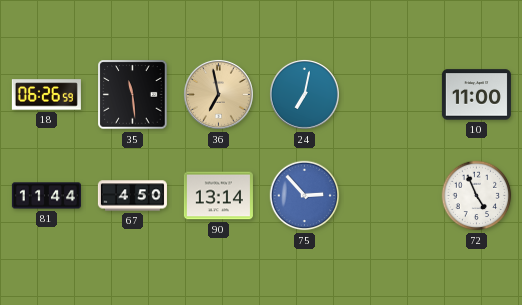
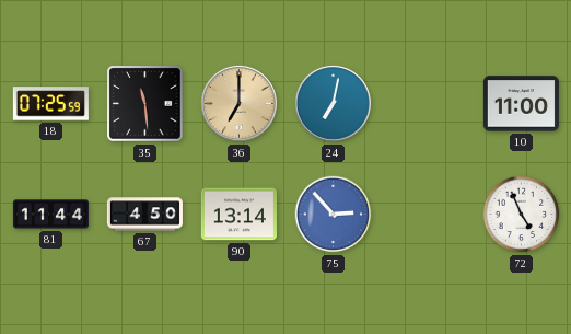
18: 06:26 -> 07:25
36: 6:58 -> 7:00
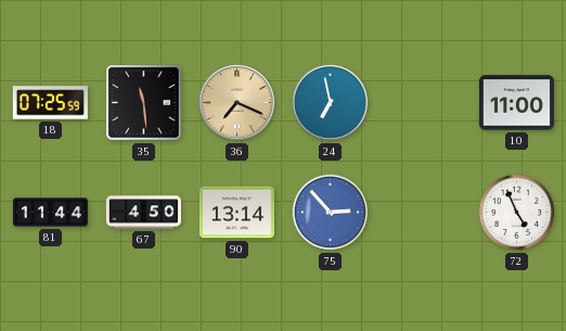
36: 7:00 -> 7:19
24: 7:02 -> 6:58
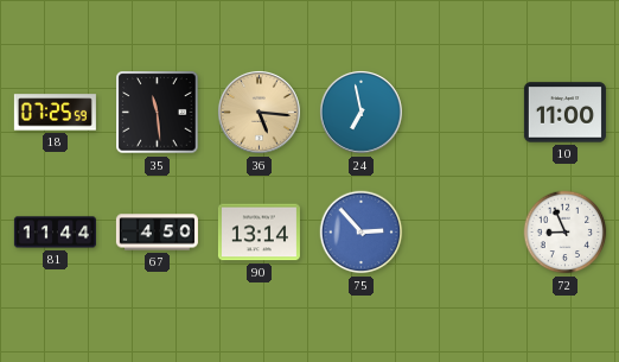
36: 7:19 -> 5:16
72: 4:56 -> 8:56
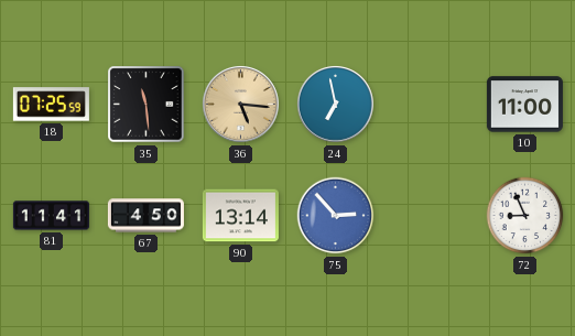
81: 11:44 -> 11:41
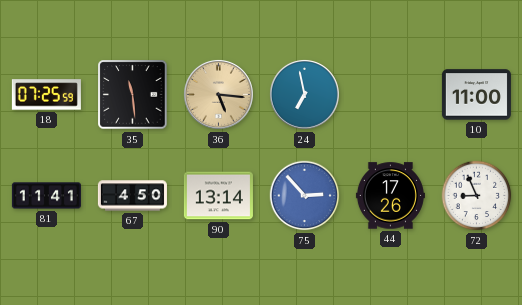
44: none -> 17:26
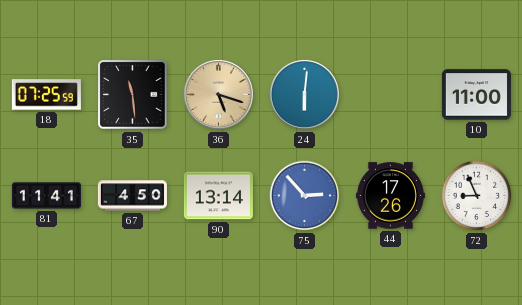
36: 5:16 -> 5:18
24: 6:58 -> 6:01
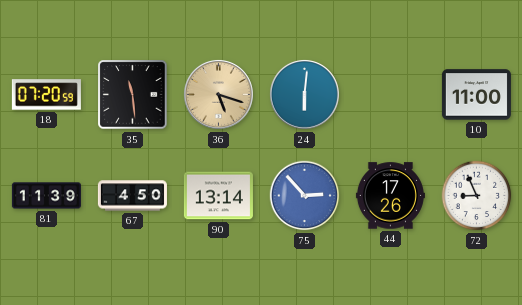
18: 07:25 -> 07:20
81: 11:41 -> 11:39
